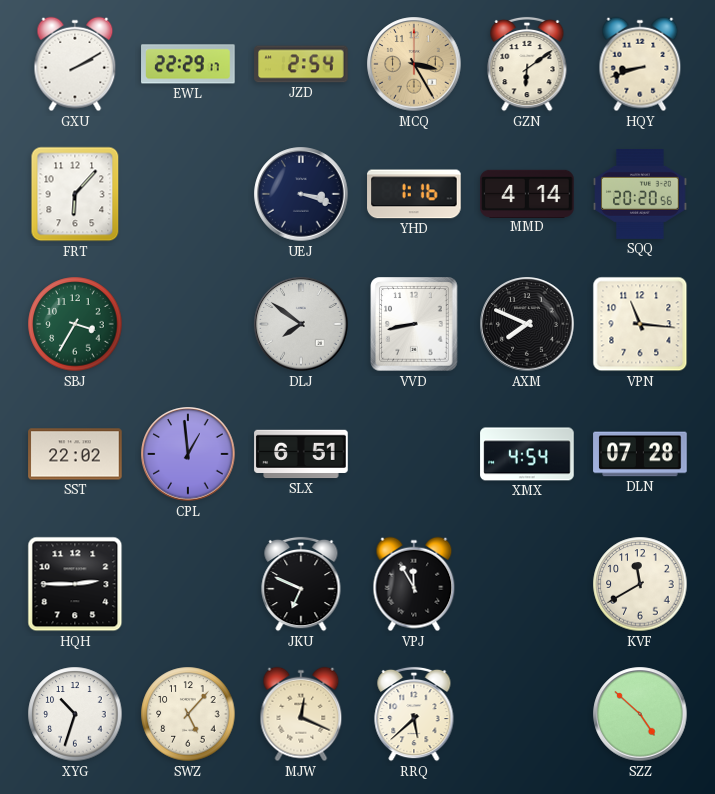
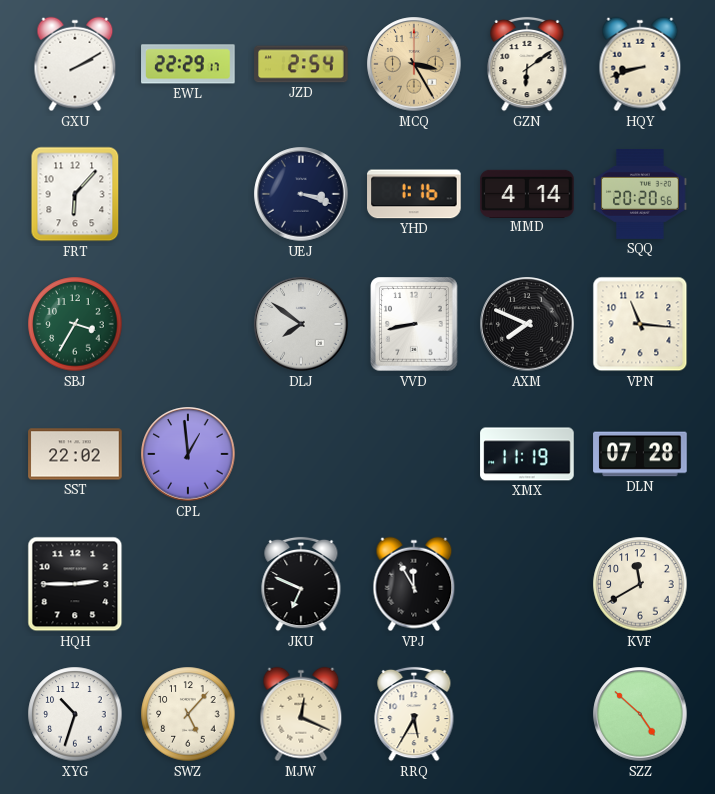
SLX: 6:51 -> none
XMX: 4:54 -> 11:19
RRQ: 5:38 -> 5:35
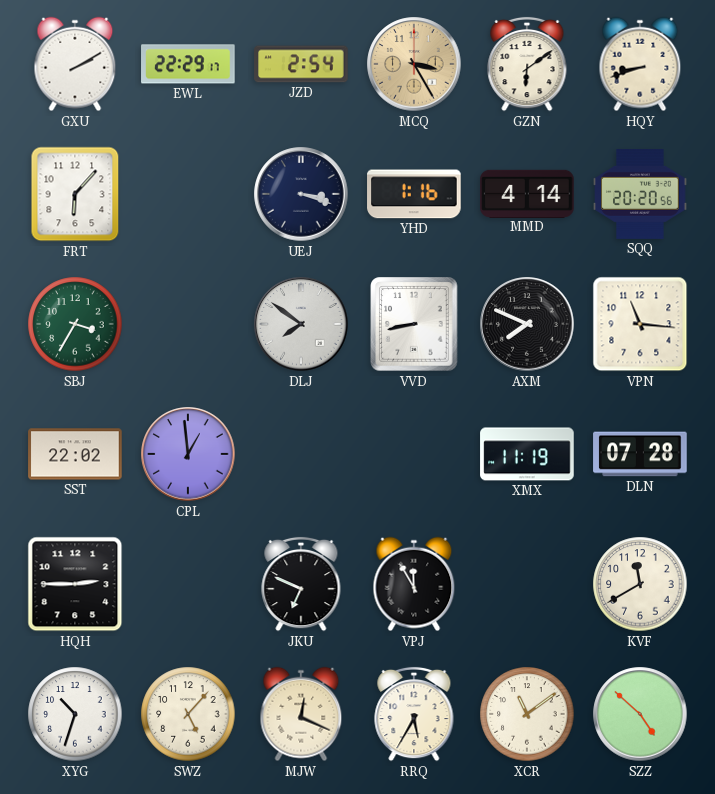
XCR: none -> 11:09
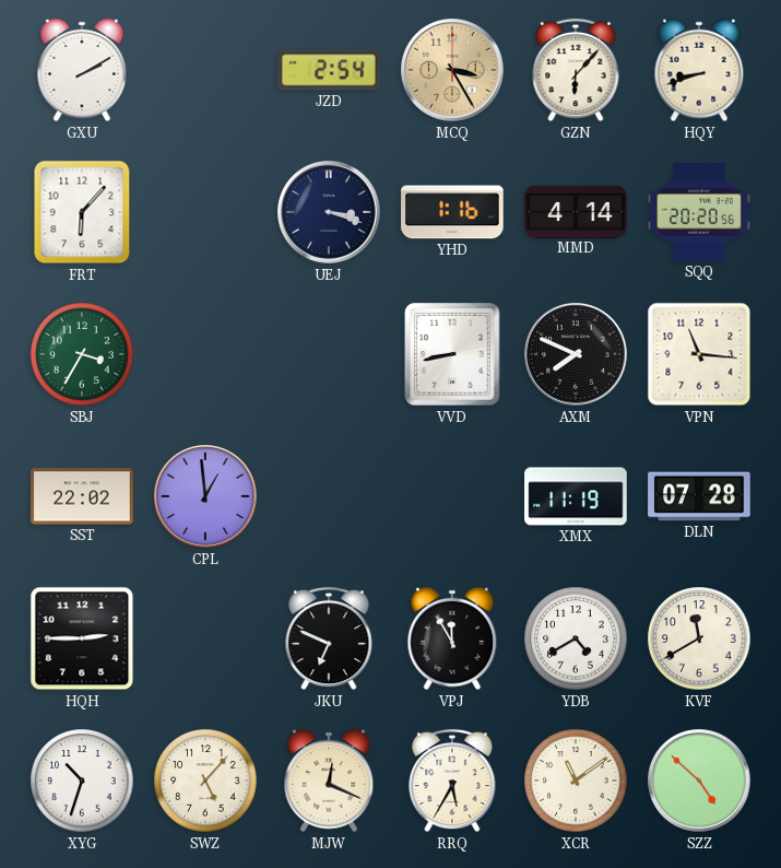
EWL: 22:29 -> none
GZN: 6:09 -> 6:07
DLJ: 7:51 -> none
YDB: none -> 4:40
